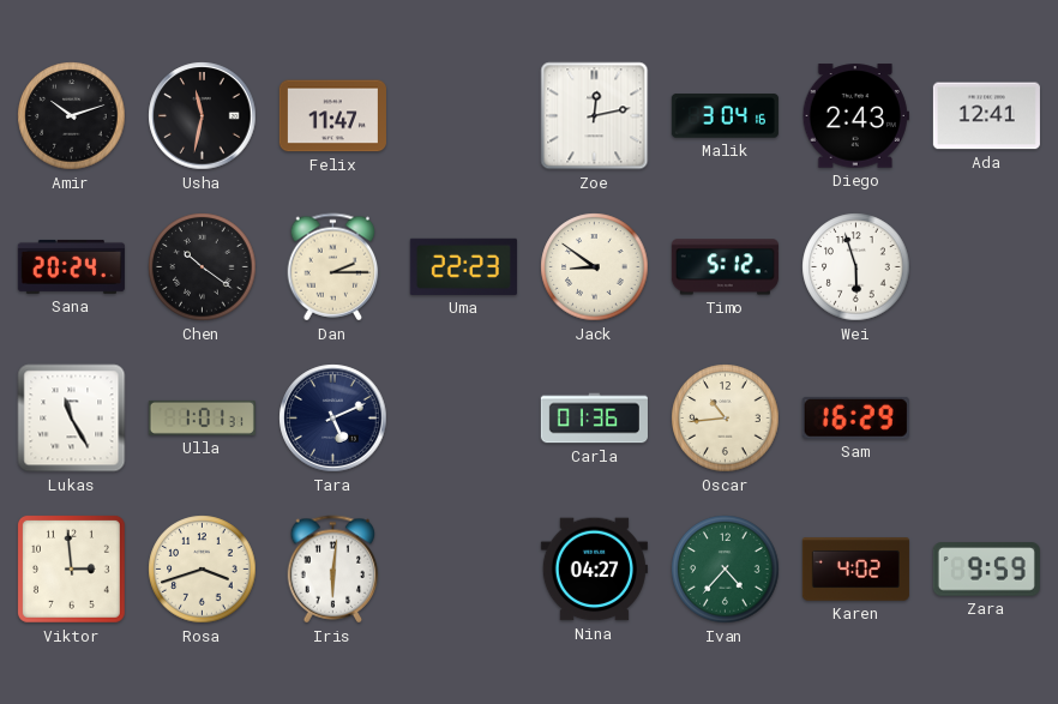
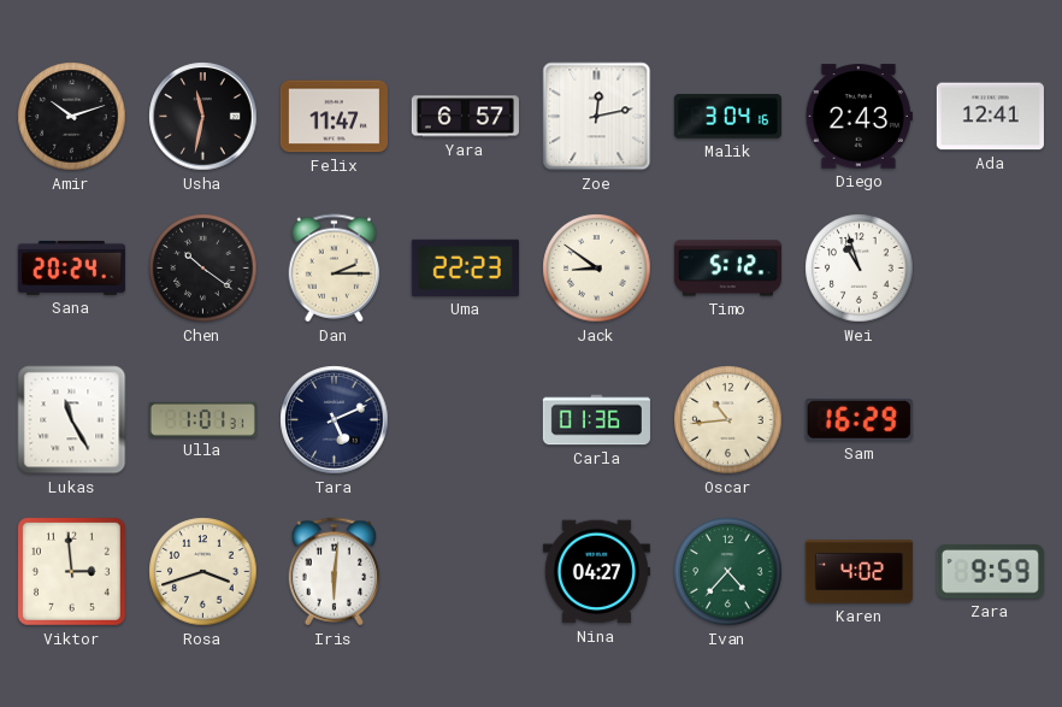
Yara: none -> 6:57
Wei: 5:57 -> 10:57
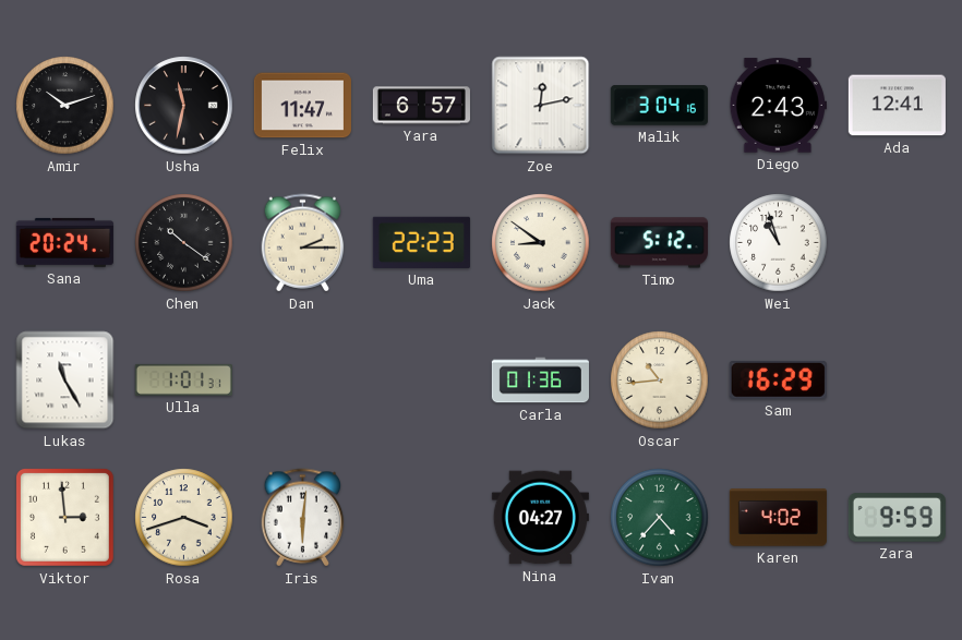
Tara: 5:11 -> none
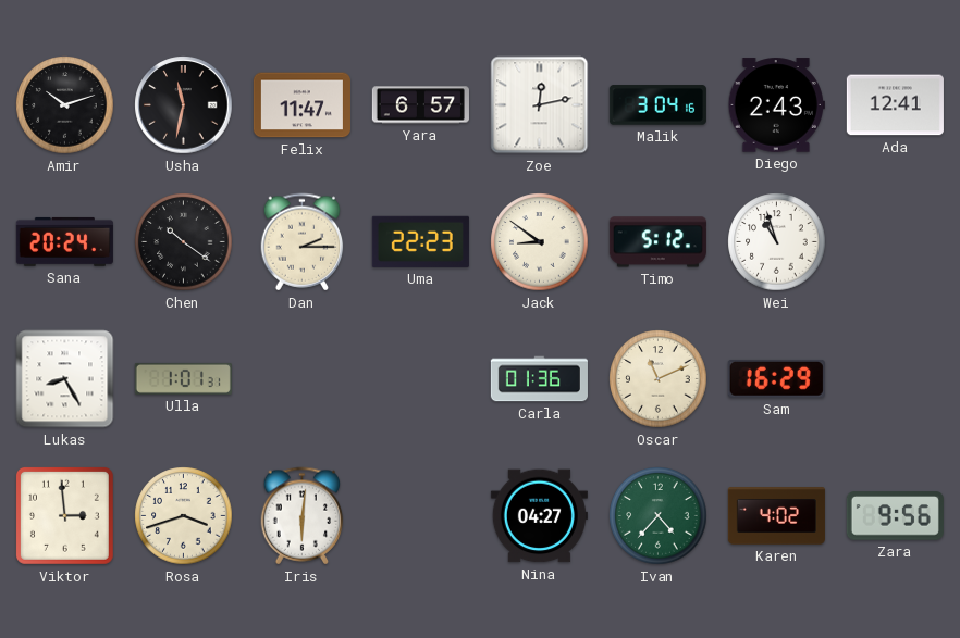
Lukas: 11:25 -> 8:25
Oscar: 10:44 -> 11:11
Zara: 9:59 -> 9:56
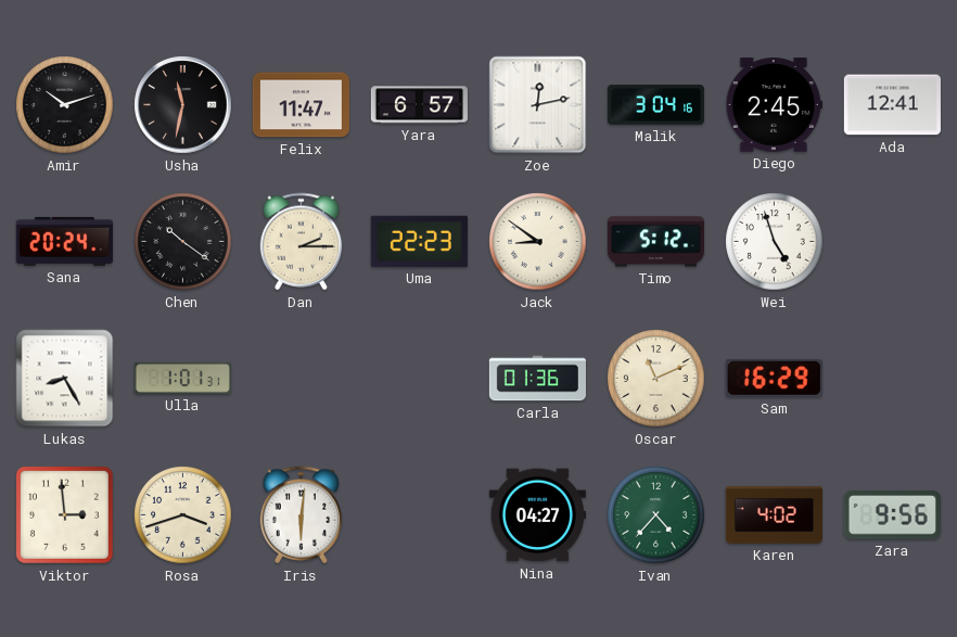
Diego: 2:43 -> 2:45
Wei: 10:57 -> 4:57
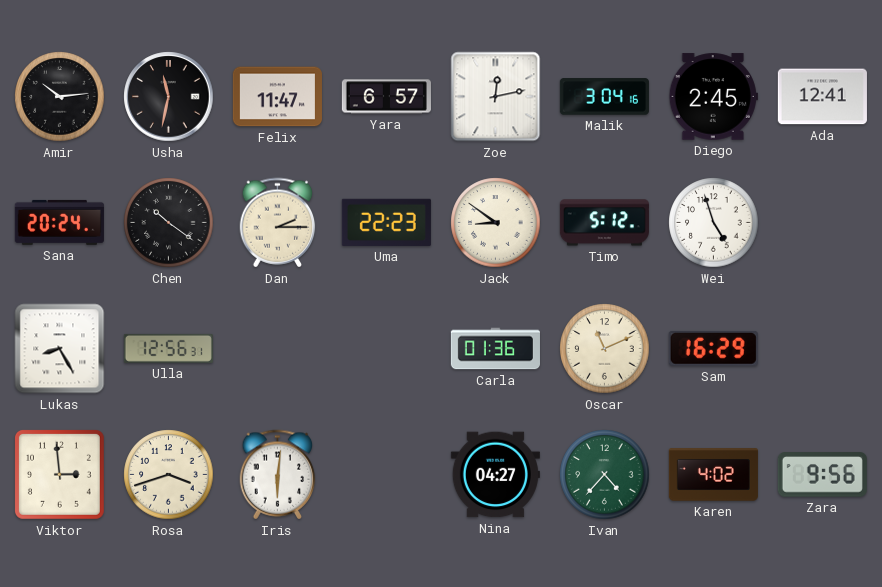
Amir: 10:12 -> 10:14
Ulla: 1:01 -> 12:56
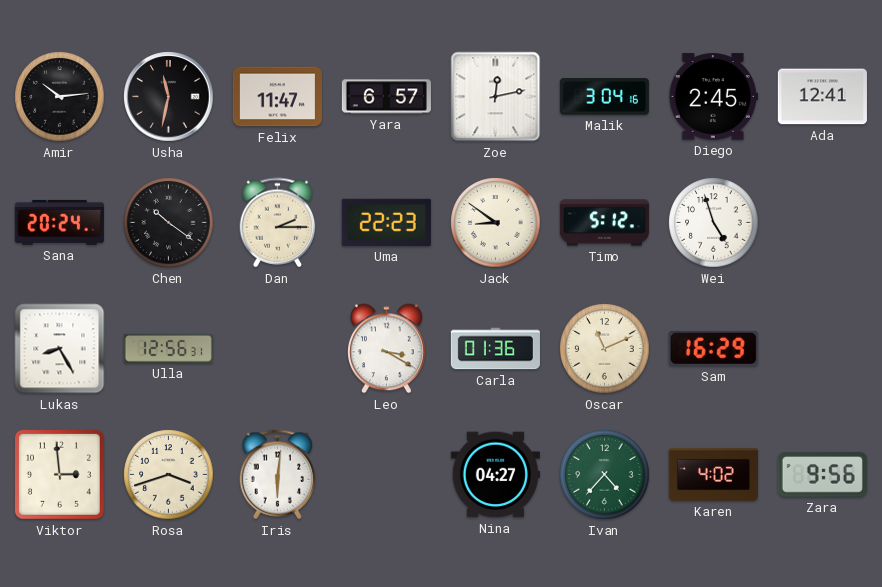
Leo: none -> 3:20
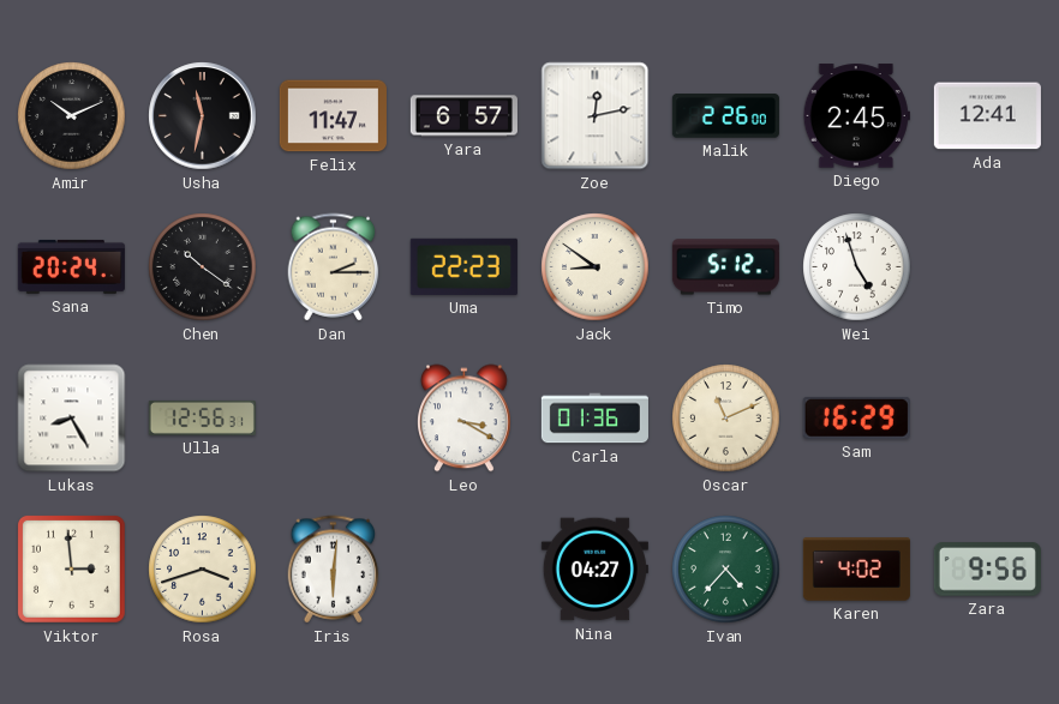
Amir: 10:14 -> 10:11
Malik: 3:04 -> 2:26
